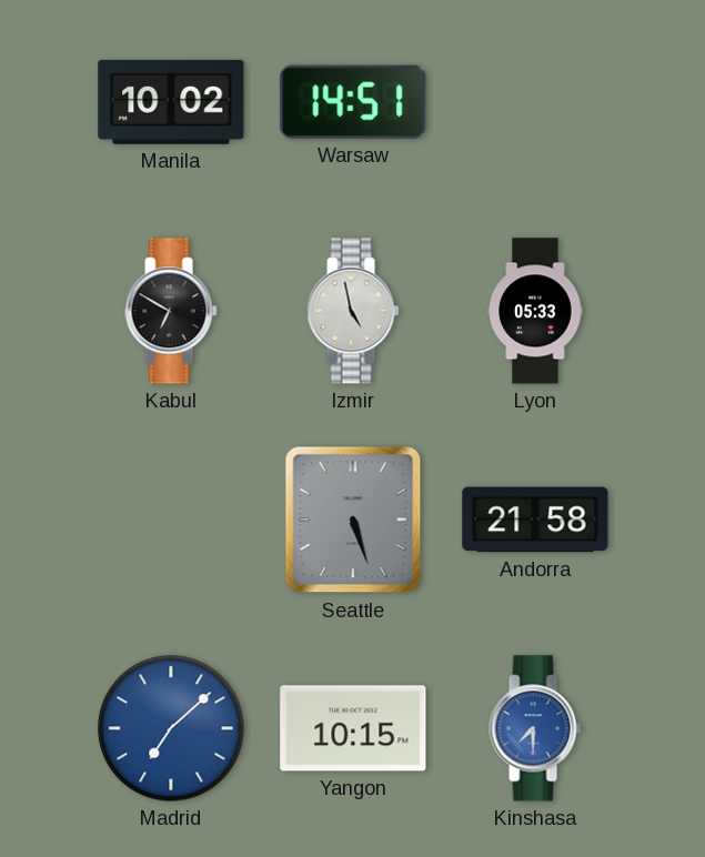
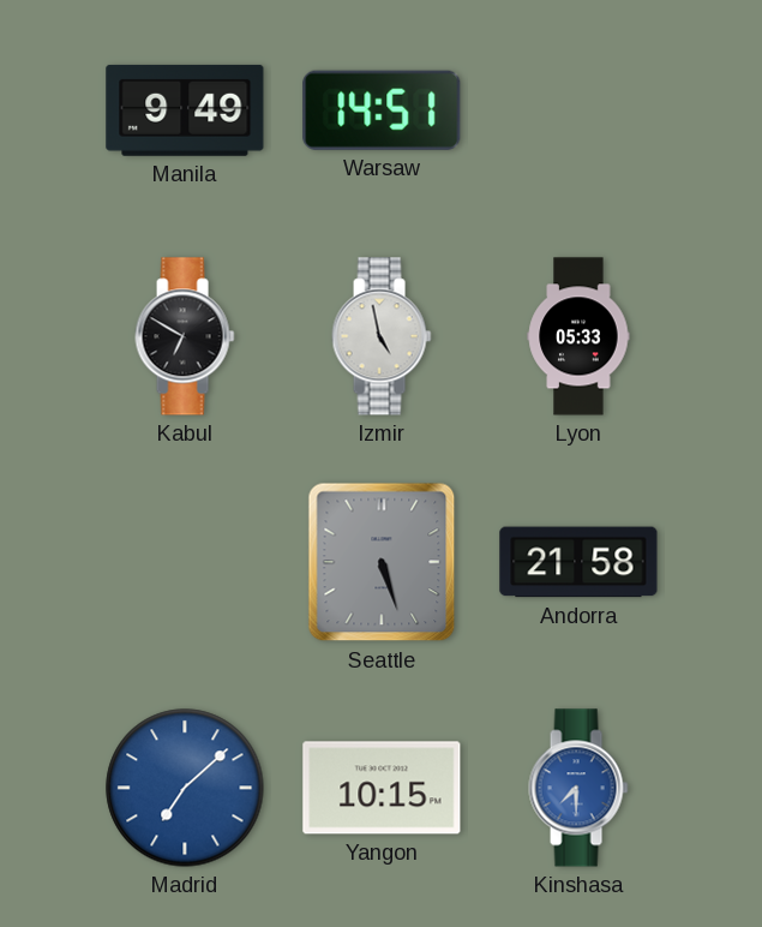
Manila: 10:02 -> 9:49
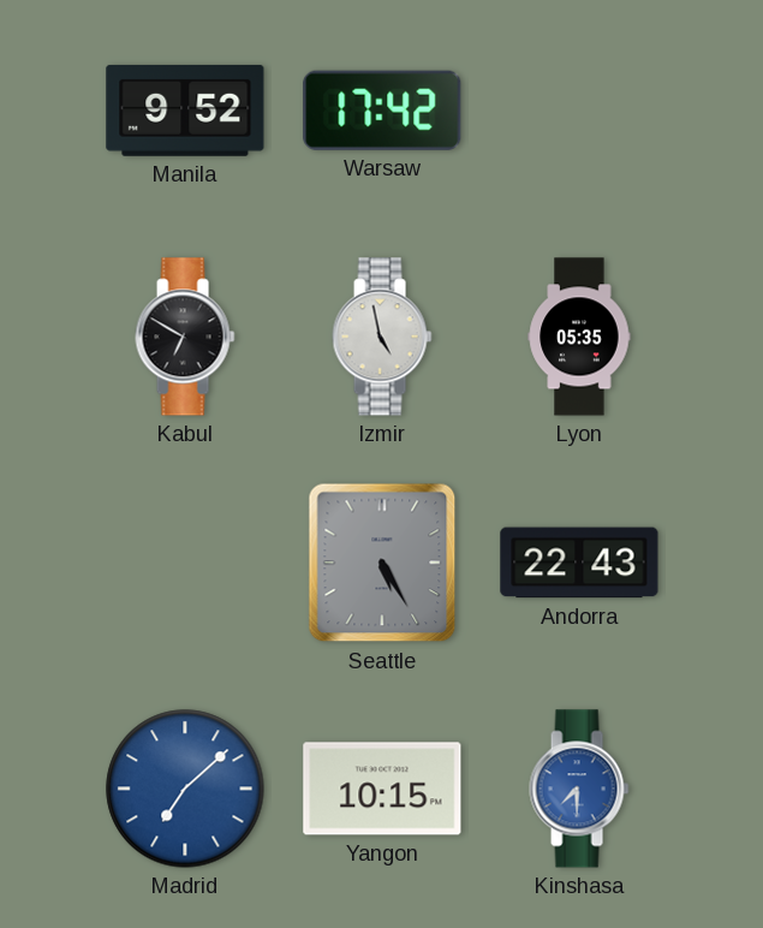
Manila: 9:49 -> 9:52
Warsaw: 14:51 -> 17:42
Lyon: 05:33 -> 05:35
Seattle: 5:27 -> 5:25
Andorra: 21:58 -> 22:43
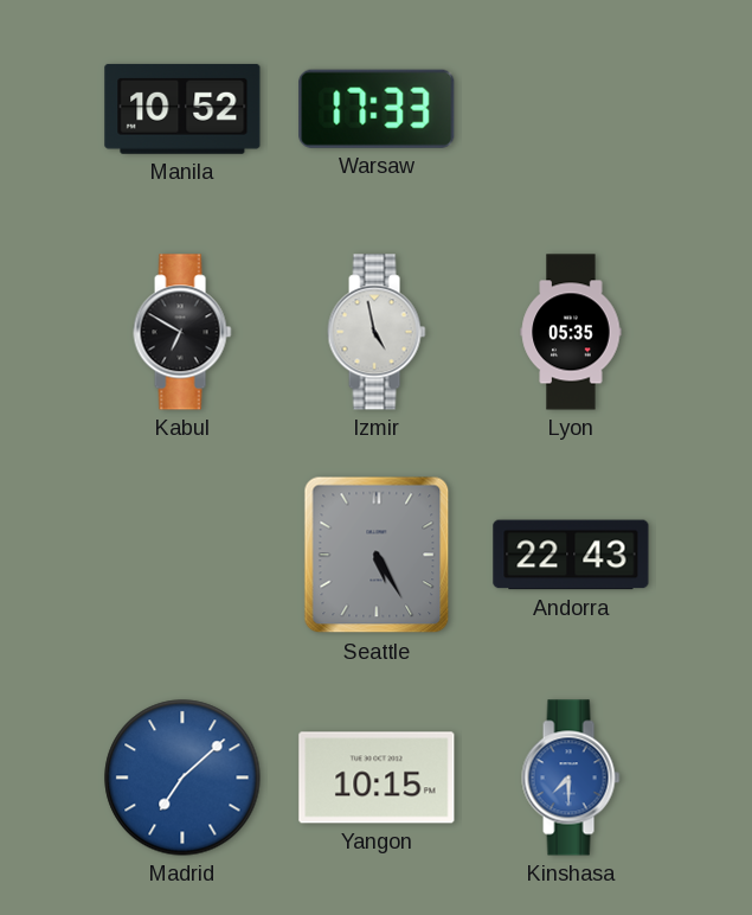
Manila: 9:52 -> 10:52
Warsaw: 17:42 -> 17:33
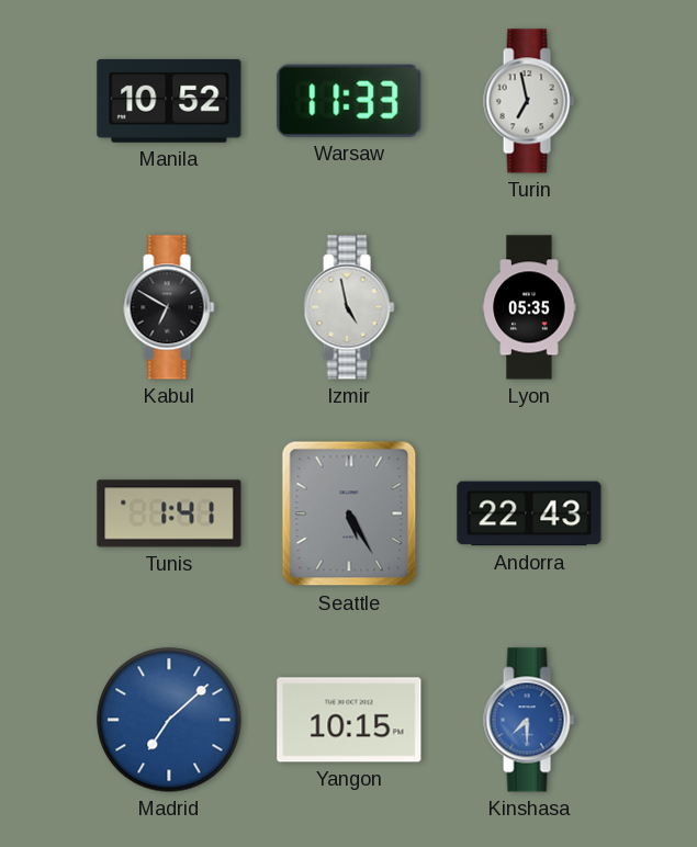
Warsaw: 17:33 -> 11:33
Turin: none -> 6:58
Tunis: none -> 1:41
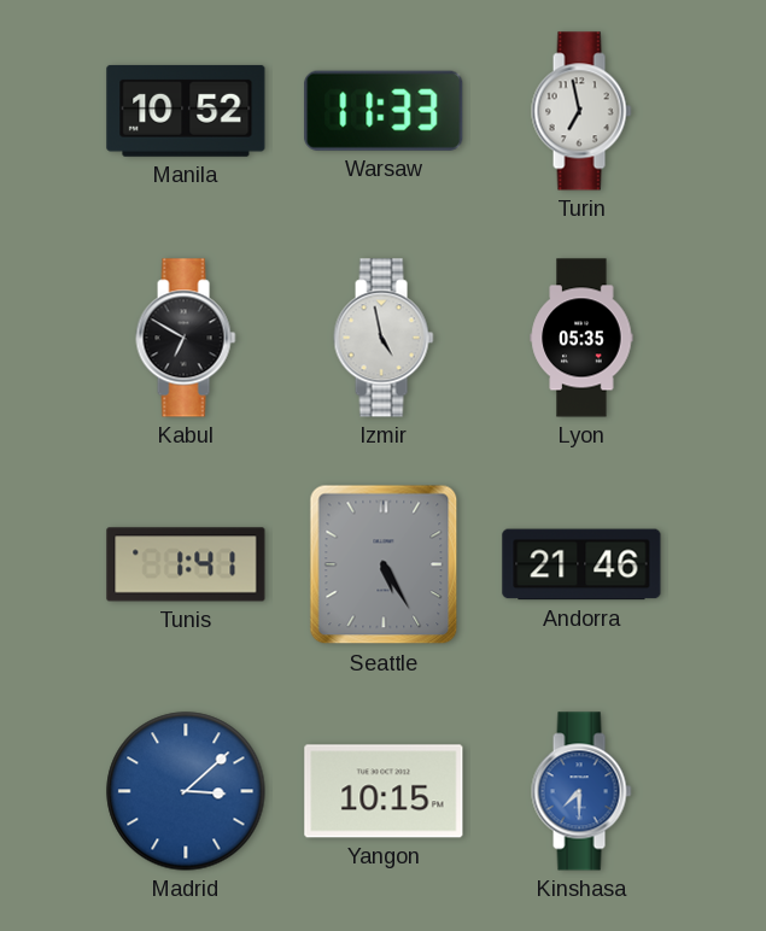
Andorra: 22:43 -> 21:46
Madrid: 7:08 -> 3:08
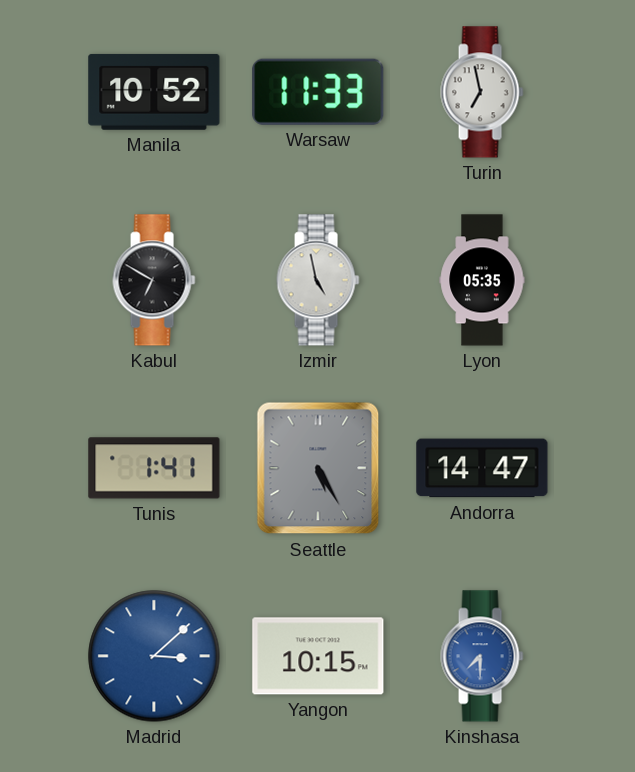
Andorra: 21:46 -> 14:47
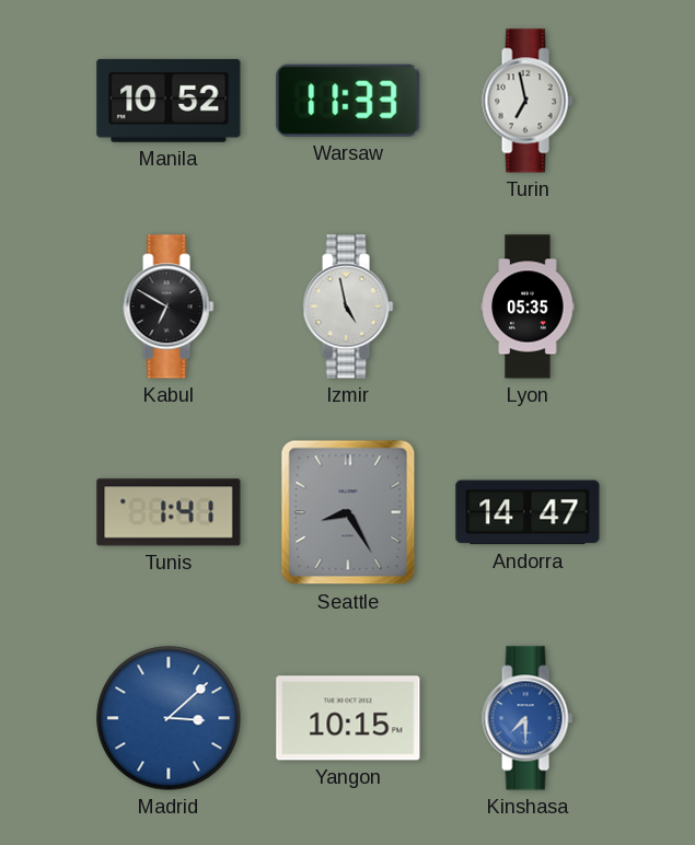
Seattle: 5:25 -> 8:25
